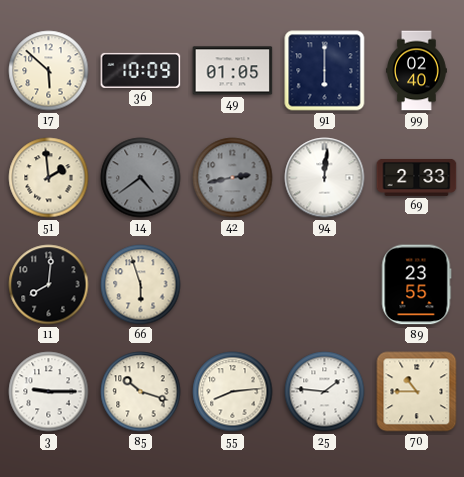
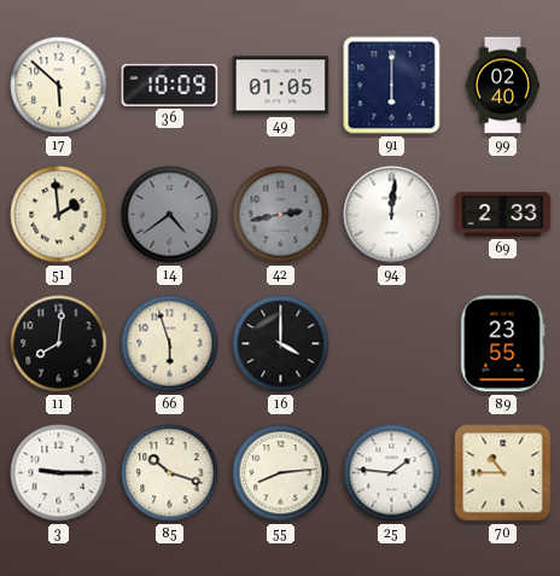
16: none -> 4:00
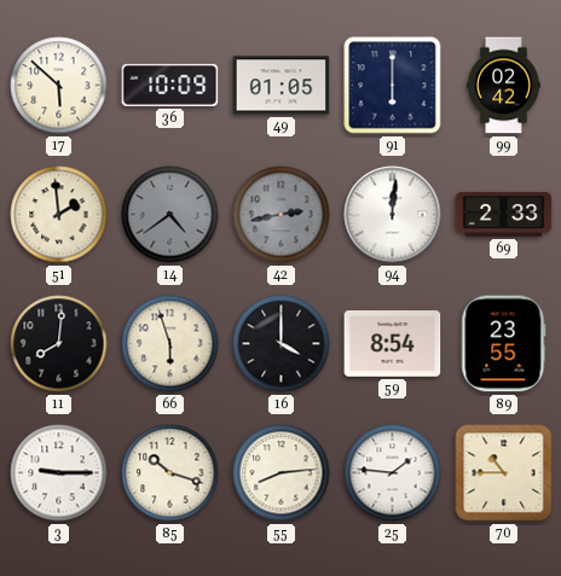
99: 02:40 -> 02:42
59: none -> 8:54
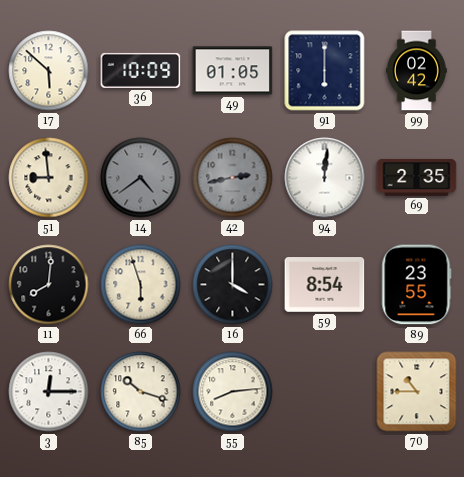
51: 1:59 -> 8:59
69: 2:33 -> 2:35
3: 9:15 -> 12:15
25: 1:46 -> none
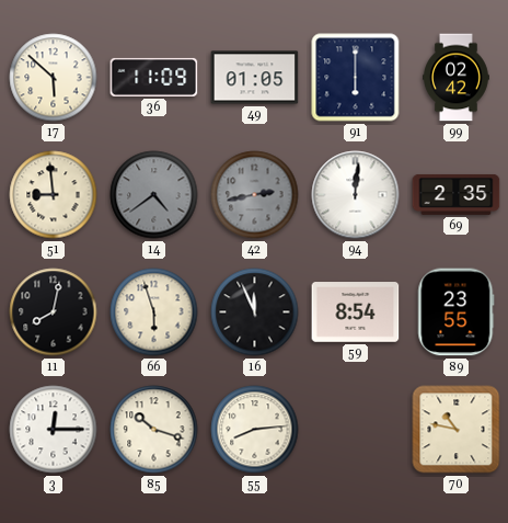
36: 10:09 -> 11:09
11: 8:01 -> 8:02
16: 4:00 -> 11:56
70: 10:45 -> 10:47
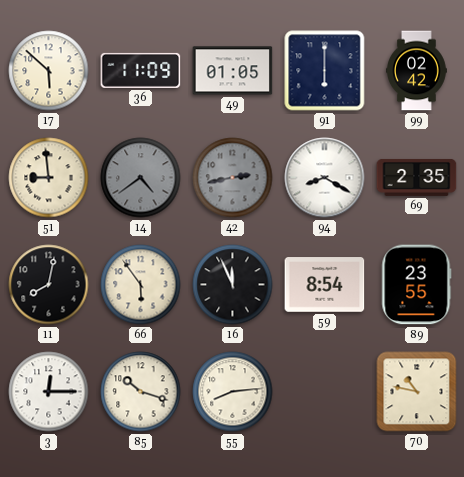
94: 12:01 -> 8:20
66: 5:57 -> 5:54
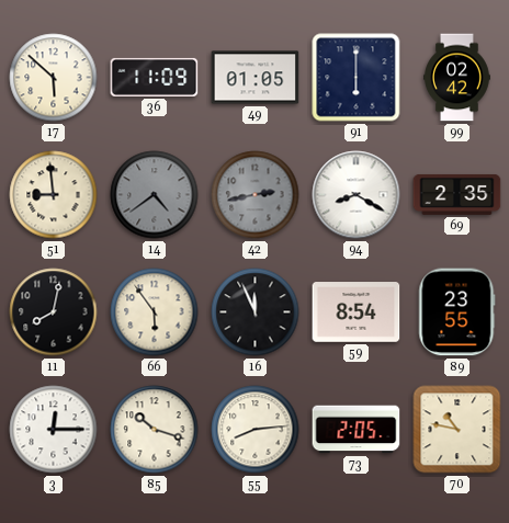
73: none -> 2:05
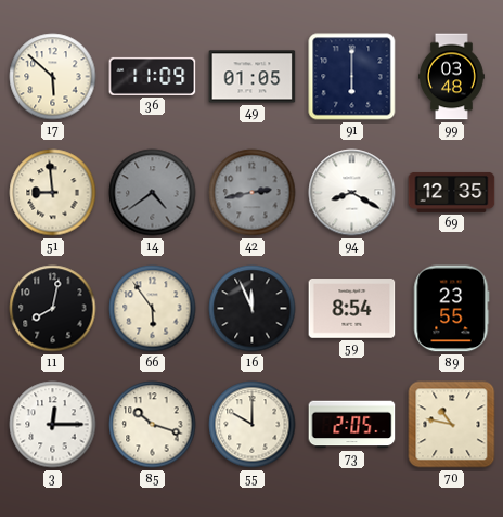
99: 02:42 -> 03:48
69: 2:35 -> 12:35
55: 8:14 -> 10:00
